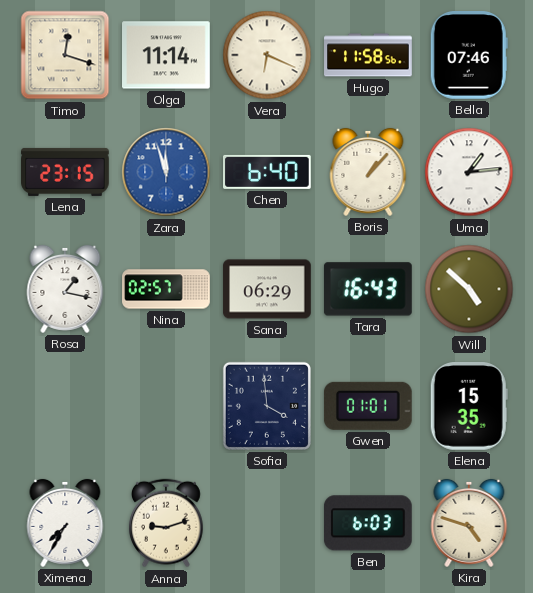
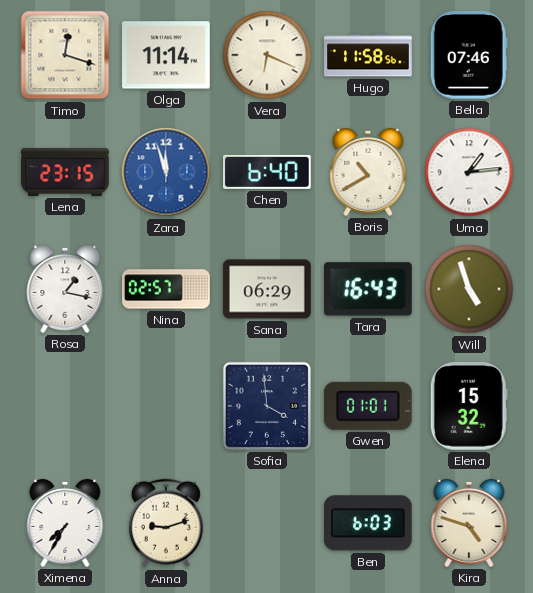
Boris: 1:07 -> 10:40
Will: 4:52 -> 4:57
Elena: 15:35 -> 15:32
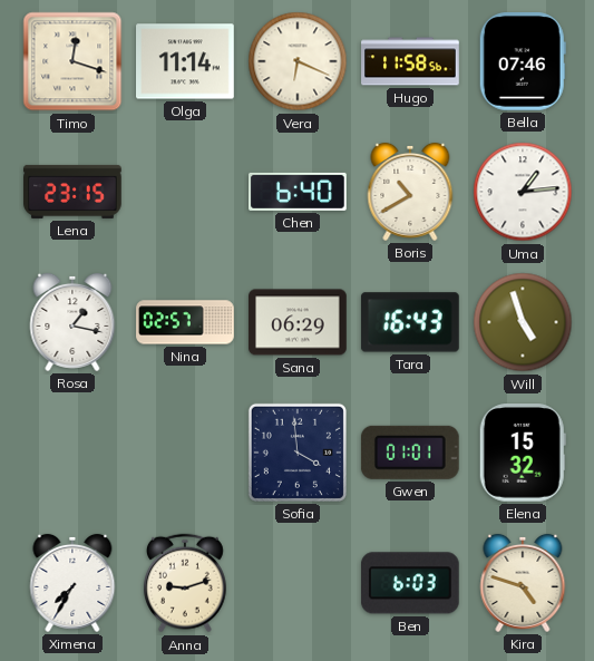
Zara: 11:57 -> none
